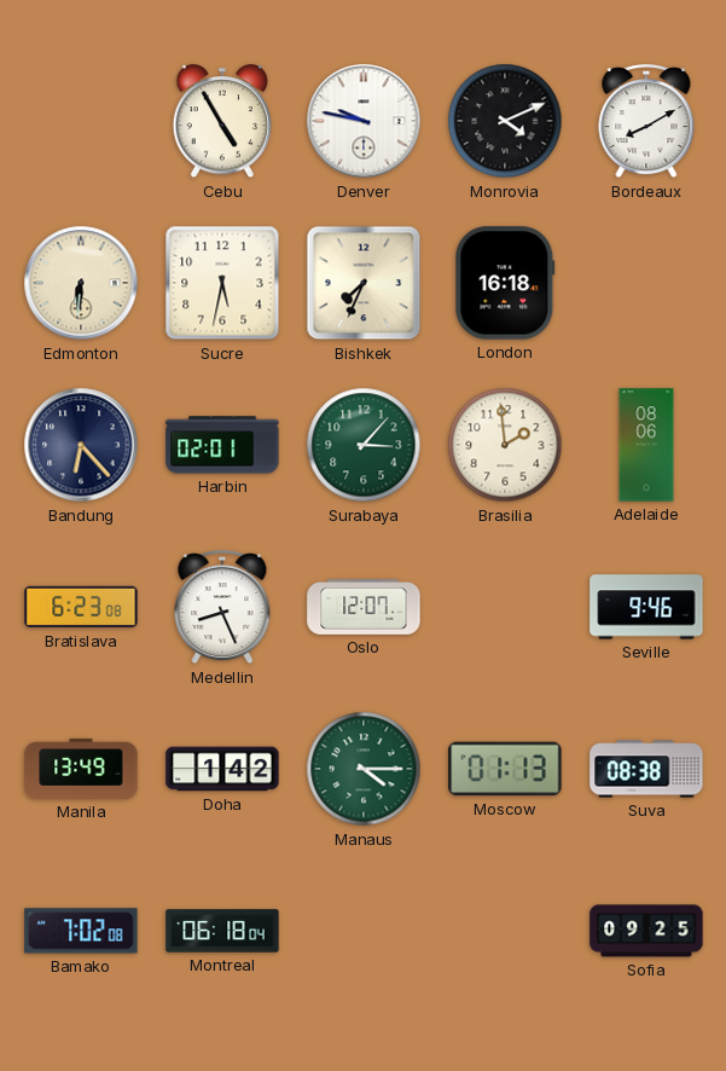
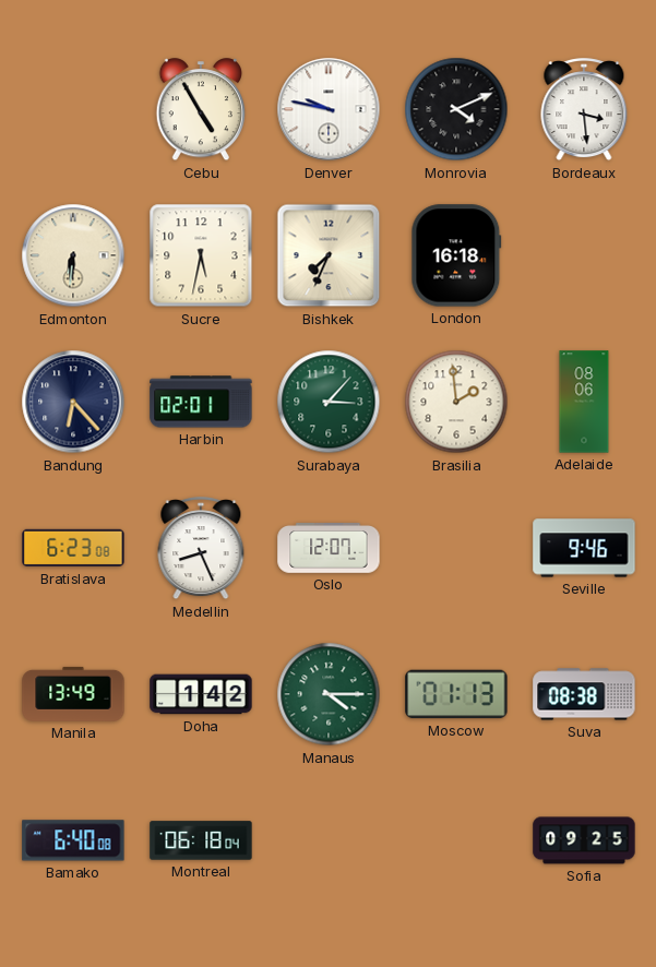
Bordeaux: 8:10 -> 3:29
Bamako: 7:02 -> 6:40
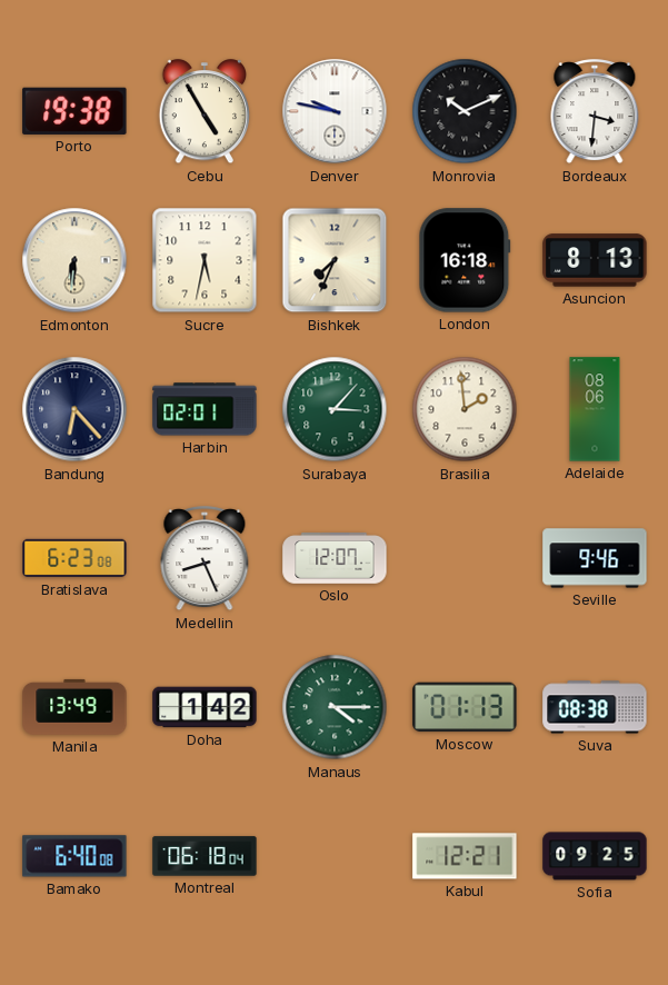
Porto: none -> 19:38
Monrovia: 4:11 -> 10:11
Bordeaux: 3:29 -> 3:31
Asuncion: none -> 8:13
Kabul: none -> 12:21
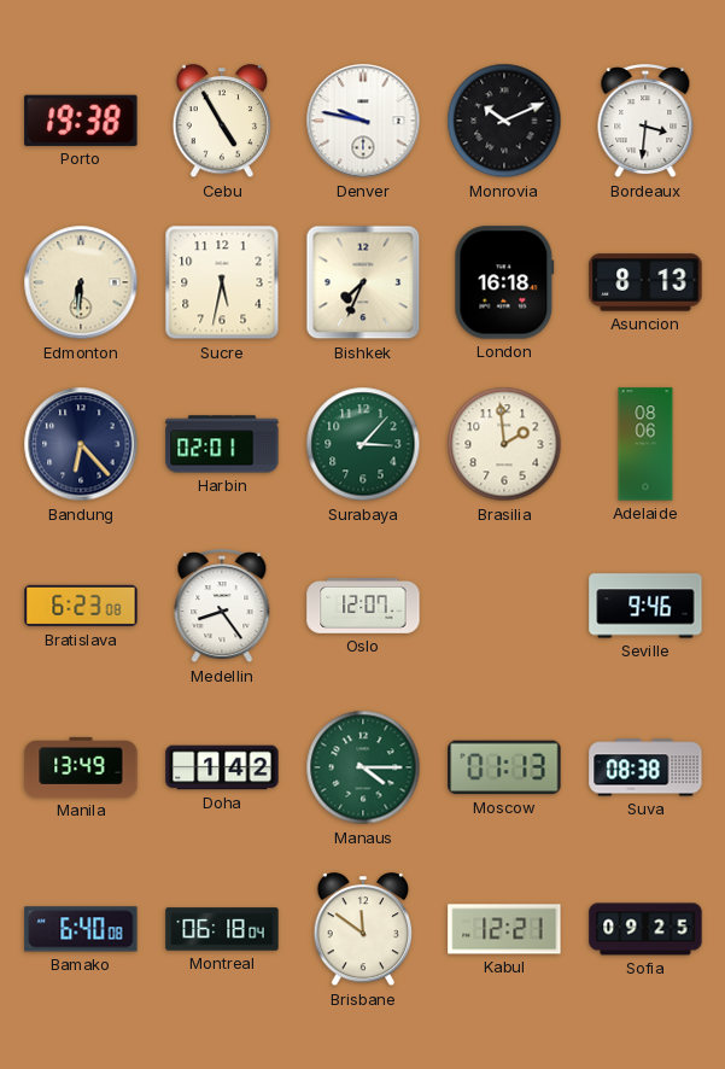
Medellin: 8:26 -> 8:24
Brisbane: none -> 11:51
